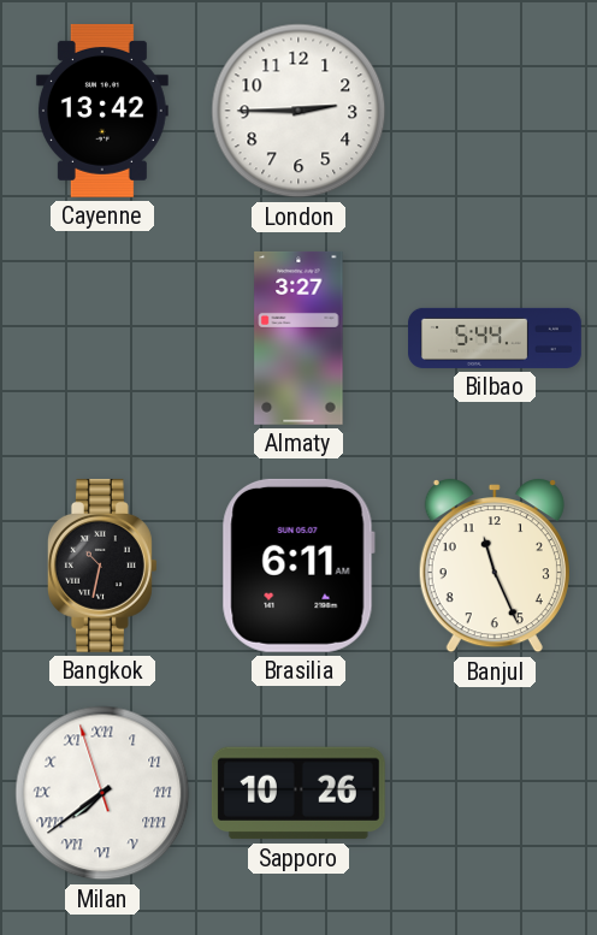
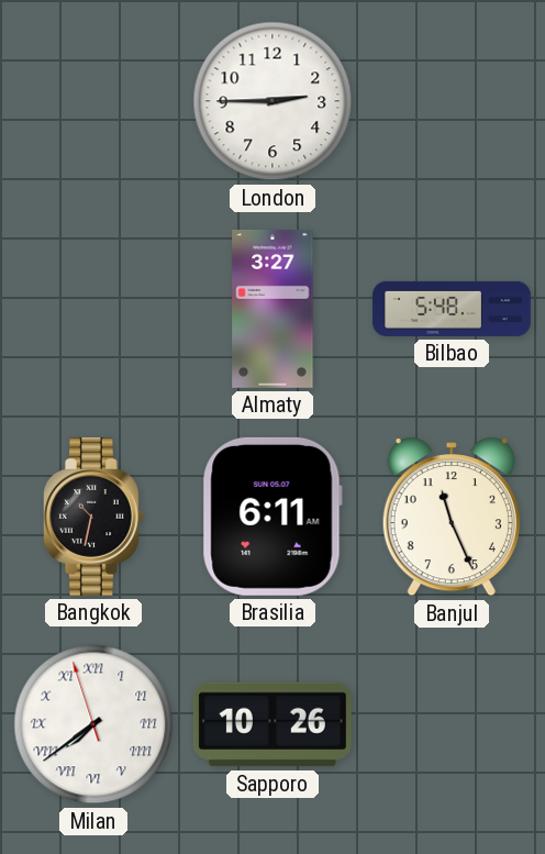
Cayenne: 13:42 -> none
Bilbao: 5:44 -> 5:48
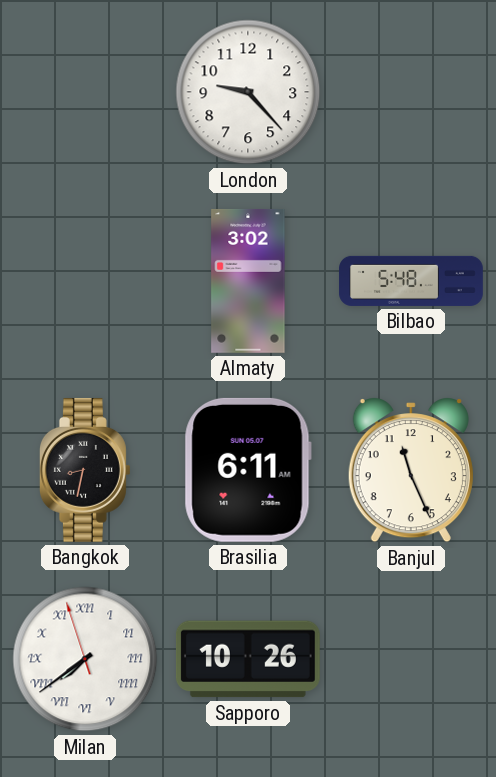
London: 2:45 -> 9:23
Almaty: 3:27 -> 3:02
Bangkok: 10:32 -> 8:32
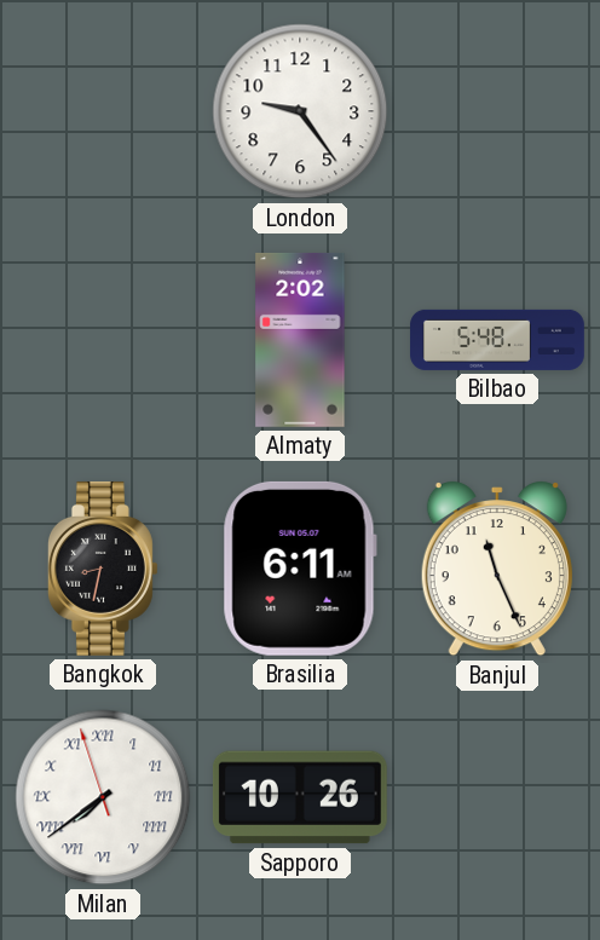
London: 9:23 -> 9:24
Almaty: 3:02 -> 2:02
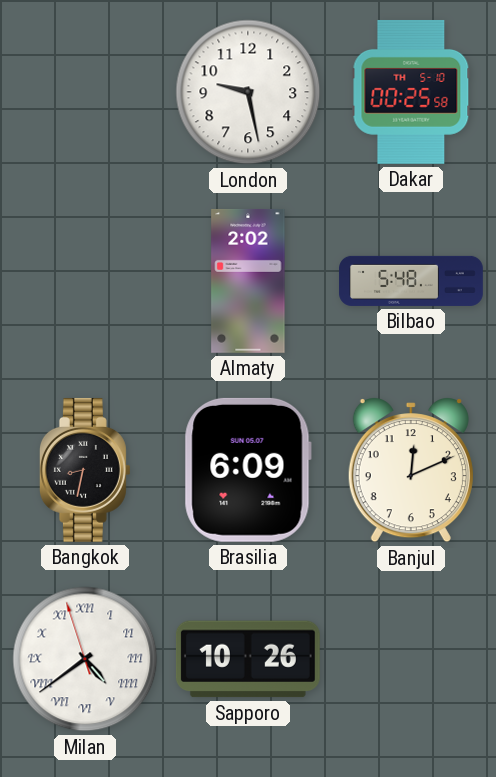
London: 9:24 -> 9:28
Dakar: none -> 00:25
Brasilia: 6:11 -> 6:09
Banjul: 11:26 -> 12:11
Milan: 7:38 -> 4:38
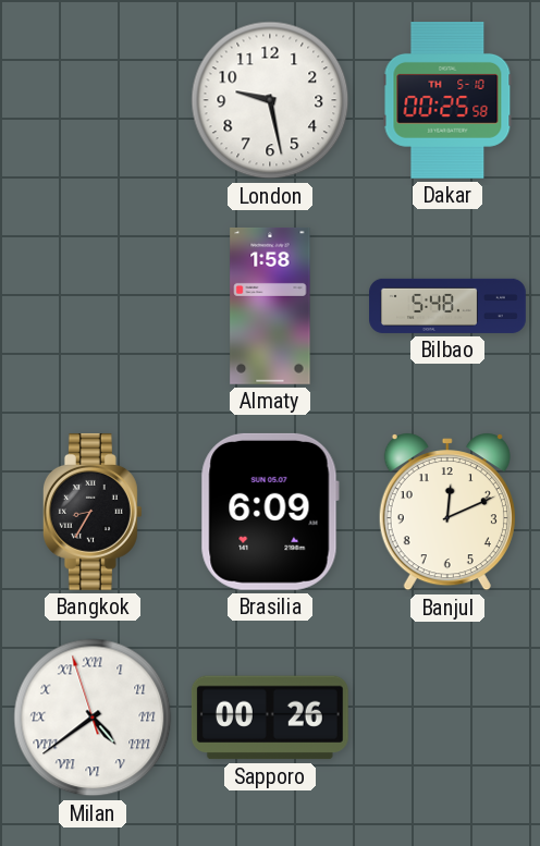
Almaty: 2:02 -> 1:58
Bangkok: 8:32 -> 8:35
Sapporo: 10:26 -> 00:26
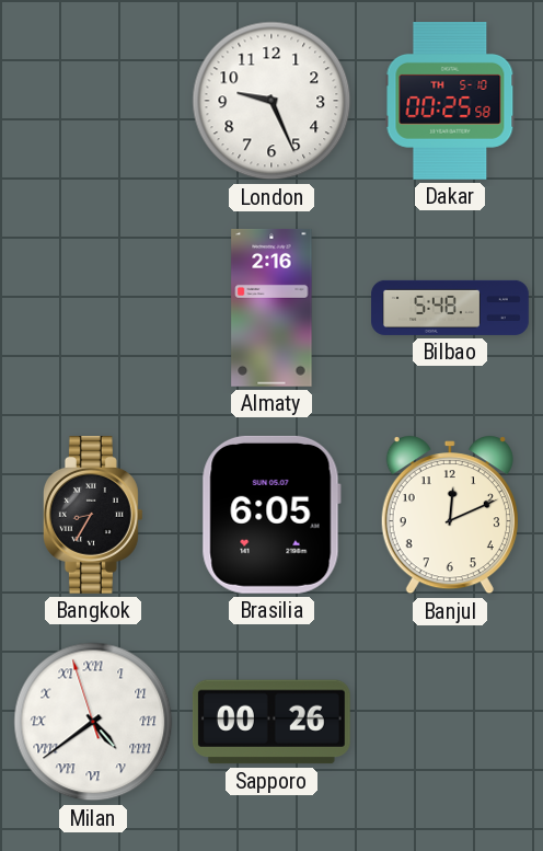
London: 9:28 -> 9:26
Almaty: 1:58 -> 2:16
Brasilia: 6:09 -> 6:05
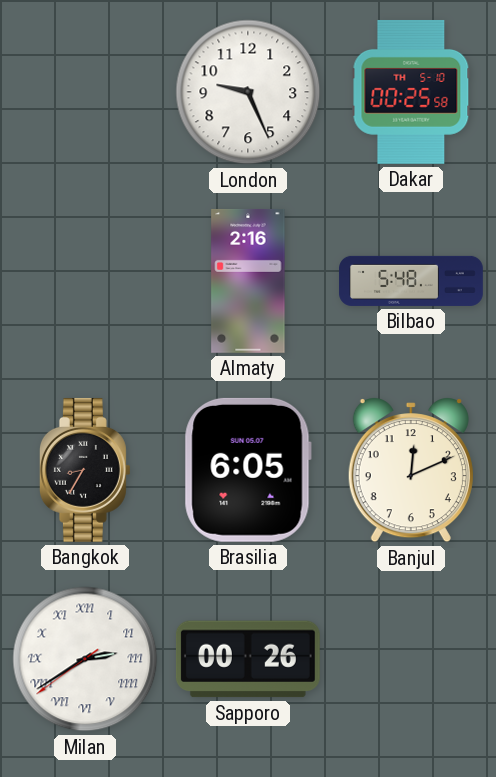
Milan: 4:38 -> 2:39
